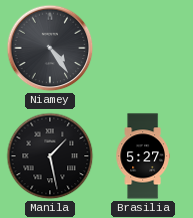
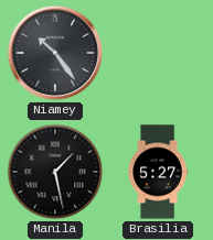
Niamey: 4:24 -> 10:24
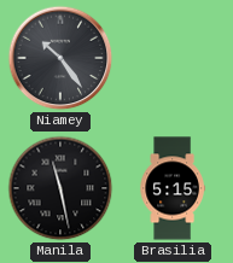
Manila: 1:28 -> 11:28
Brasilia: 5:27 -> 5:15
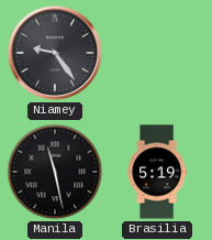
Niamey: 10:24 -> 9:24
Brasilia: 5:15 -> 5:19
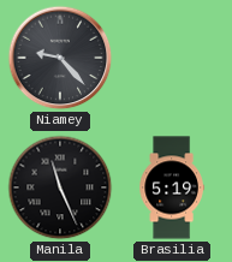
Niamey: 9:24 -> 9:23
Manila: 11:28 -> 11:26
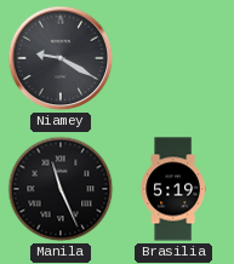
Niamey: 9:23 -> 9:20
